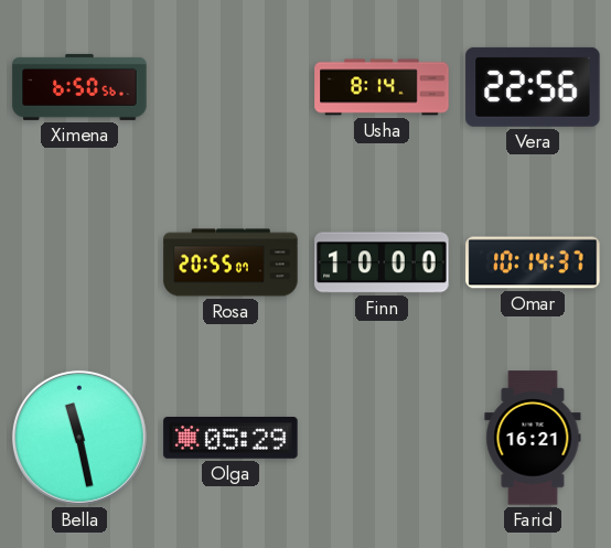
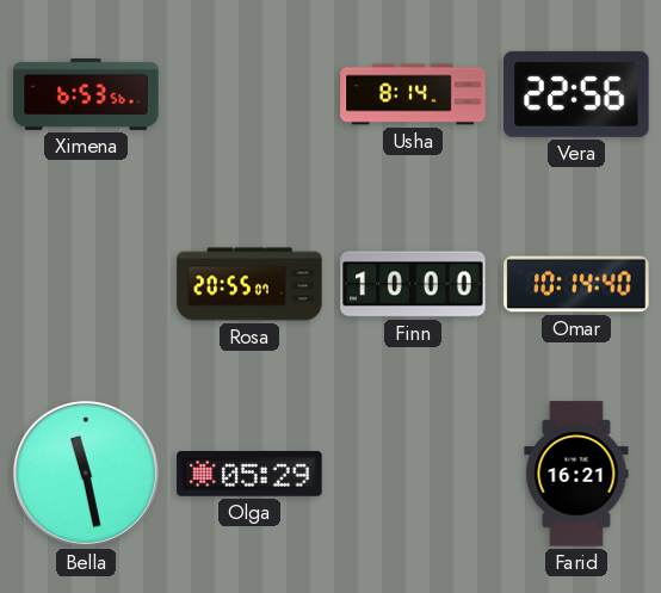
Ximena: 6:50 -> 6:53
Omar: 10:14:37 -> 10:14:40
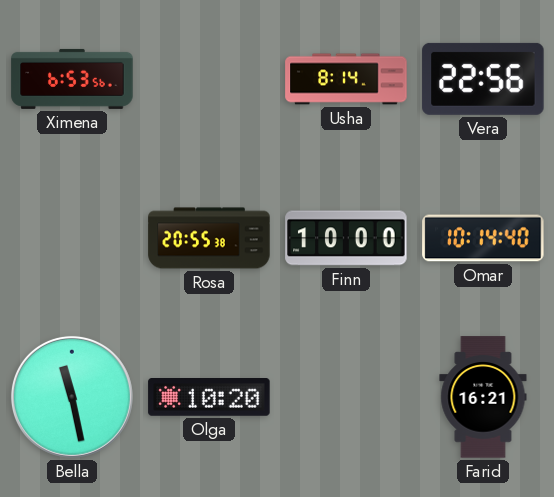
Rosa: 20:55:07 -> 20:55:38
Olga: 05:29 -> 10:20
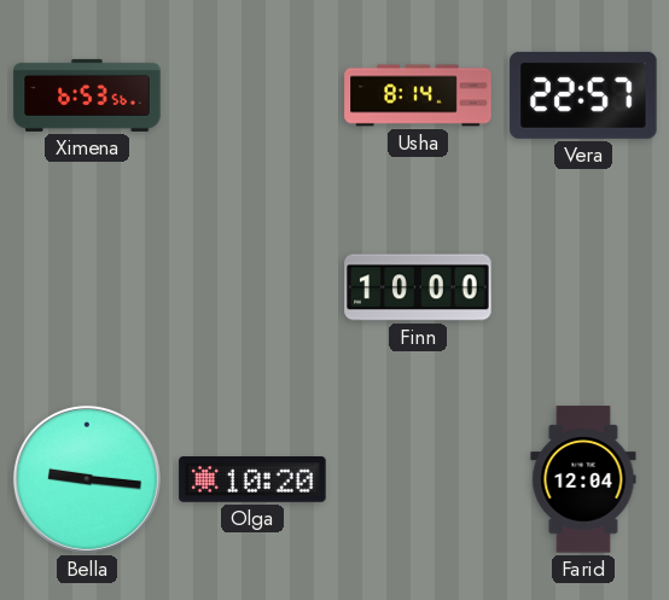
Vera: 22:56 -> 22:57
Rosa: 20:55 -> none
Omar: 10:14 -> none
Bella: 11:28 -> 9:16
Farid: 16:21 -> 12:04
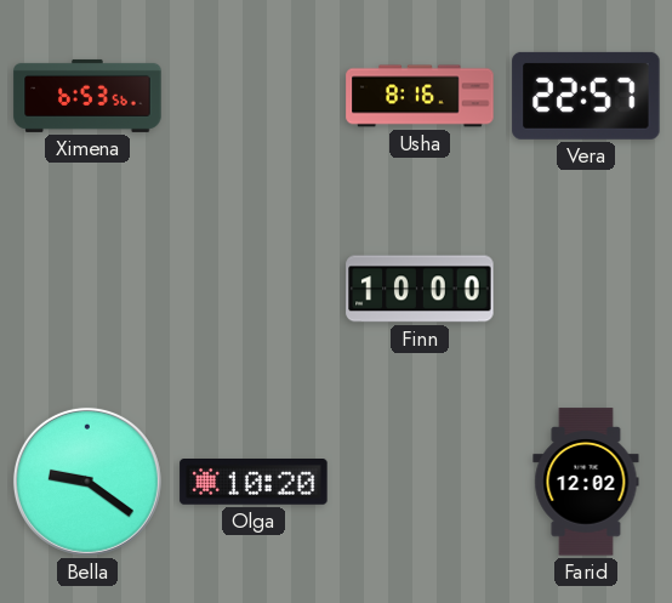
Usha: 8:14 -> 8:16
Bella: 9:16 -> 9:21
Farid: 12:04 -> 12:02
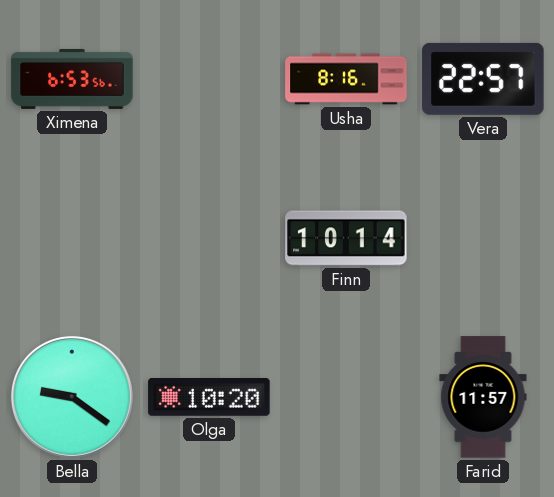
Finn: 10:00 -> 10:14
Farid: 12:02 -> 11:57
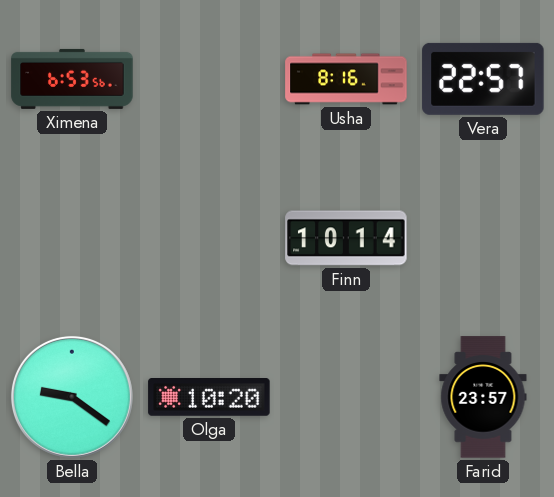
Farid: 11:57 -> 23:57
